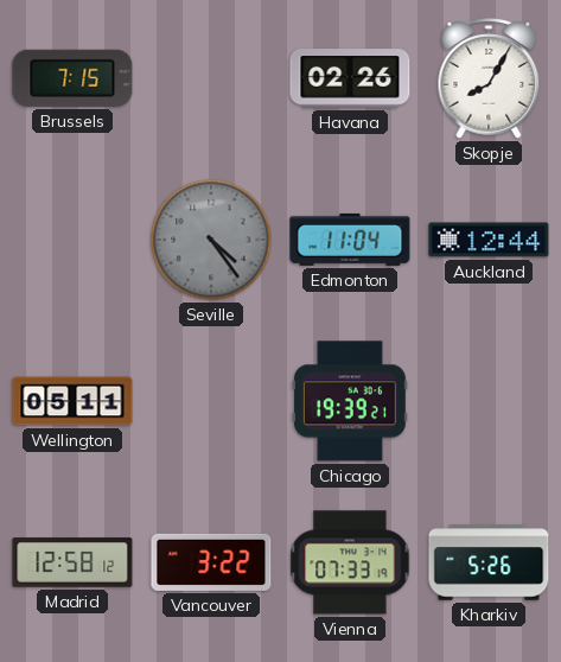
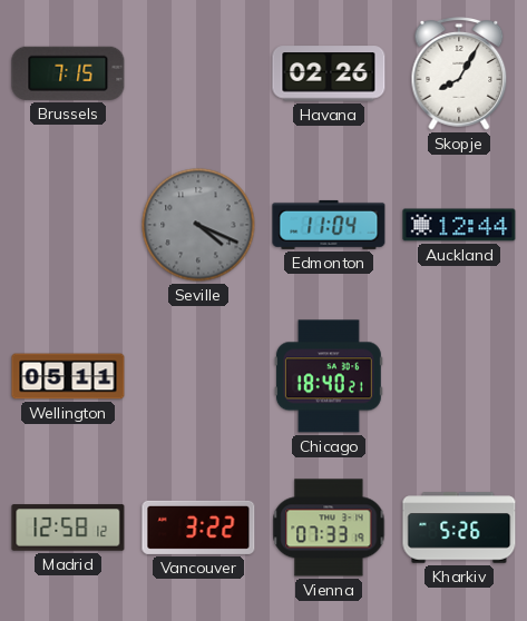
Seville: 4:24 -> 4:19
Chicago: 19:39 -> 18:40
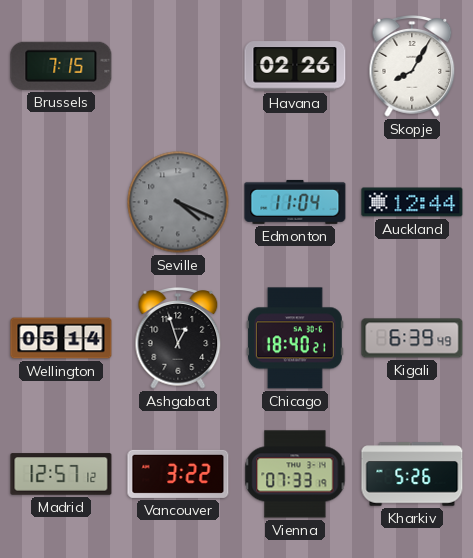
Wellington: 05:11 -> 05:14
Ashgabat: none -> 12:57
Kigali: none -> 6:39
Madrid: 12:58 -> 12:57
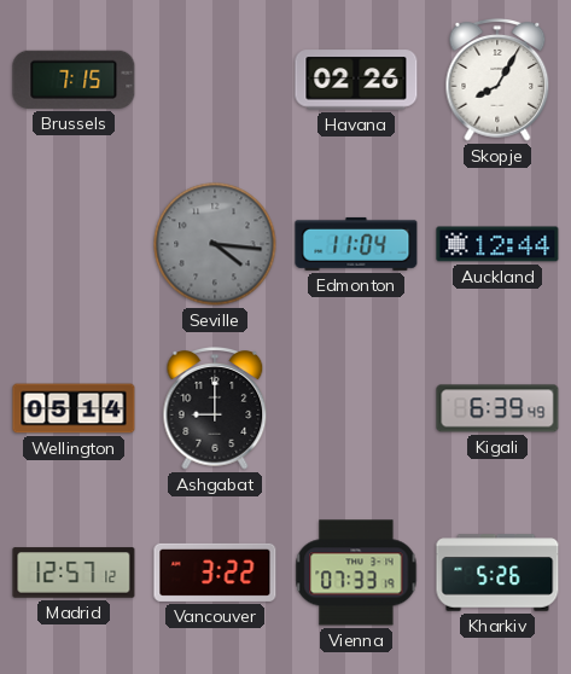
Seville: 4:19 -> 4:16
Ashgabat: 12:57 -> 9:00
Chicago: 18:40 -> none
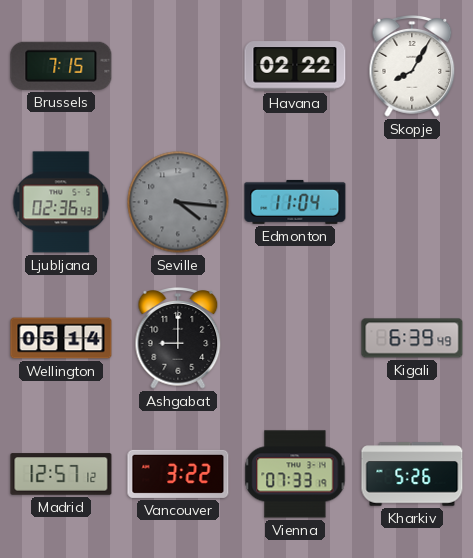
Havana: 02:26 -> 02:22
Ljubljana: none -> 02:36
Auckland: 12:44 -> none
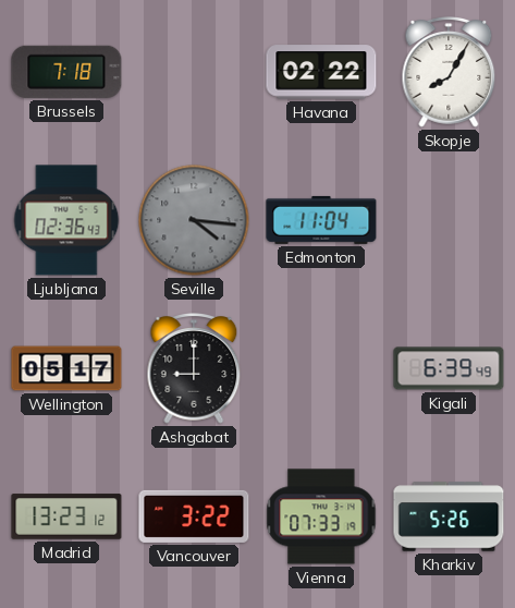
Brussels: 7:15 -> 7:18
Wellington: 05:14 -> 05:17
Madrid: 12:57 -> 13:23
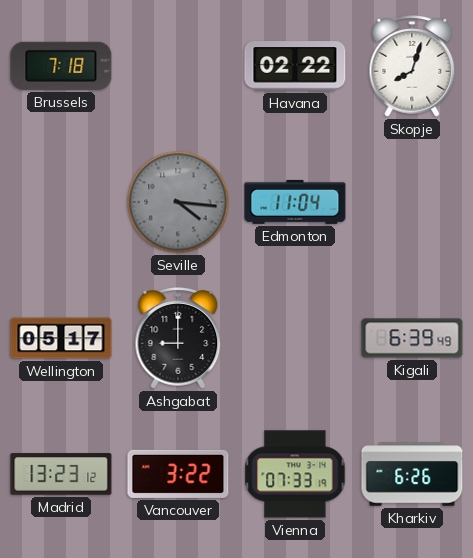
Skopje: 8:05 -> 8:03
Ljubljana: 02:36 -> none
Kharkiv: 5:26 -> 6:26
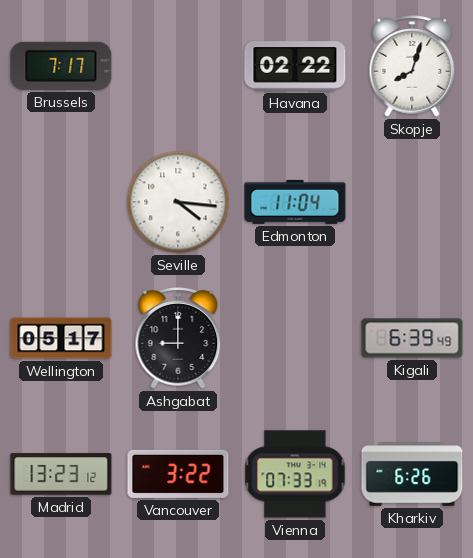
Brussels: 7:18 -> 7:17
Seville dial: grey -> white
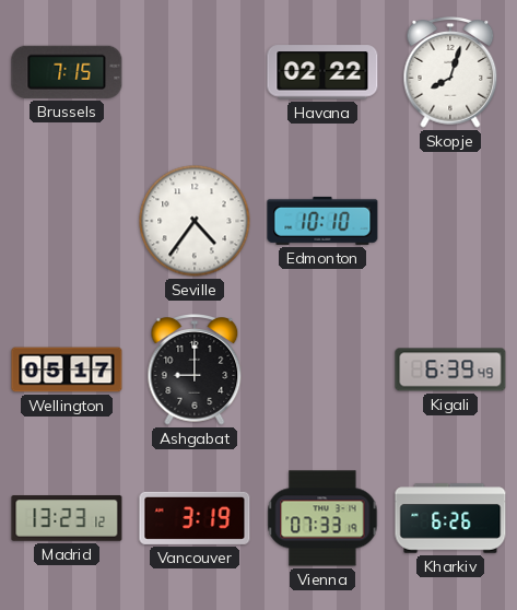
Brussels: 7:17 -> 7:15
Seville: 4:16 -> 4:36
Edmonton: 11:04 -> 10:10
Vancouver: 3:22 -> 3:19
